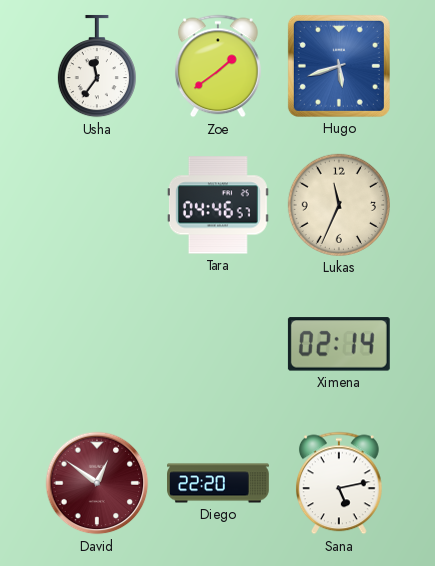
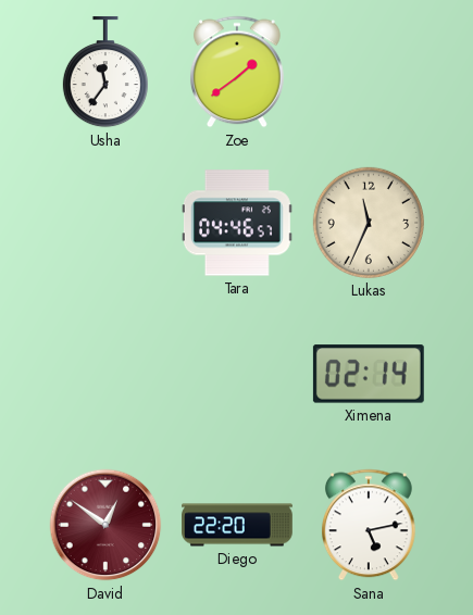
Hugo: 5:42 -> none
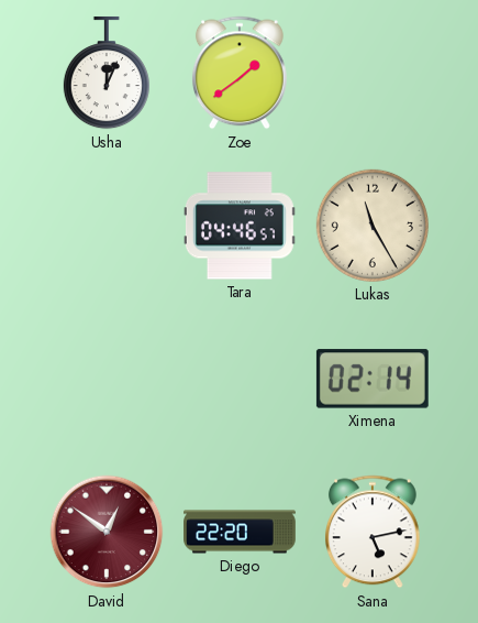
Usha: 11:36 -> 12:04
Lukas: 11:34 -> 11:25
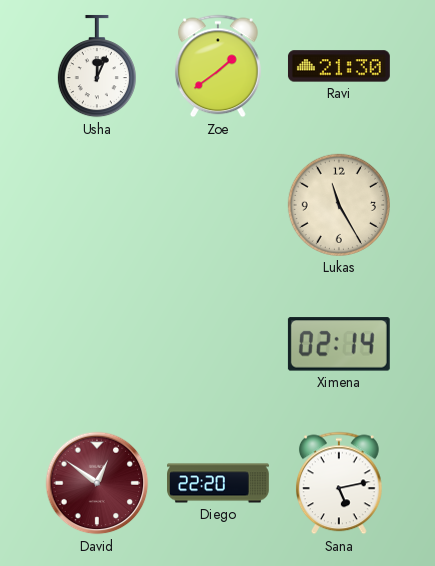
Ravi: none -> 21:30
Tara: 04:46 -> none
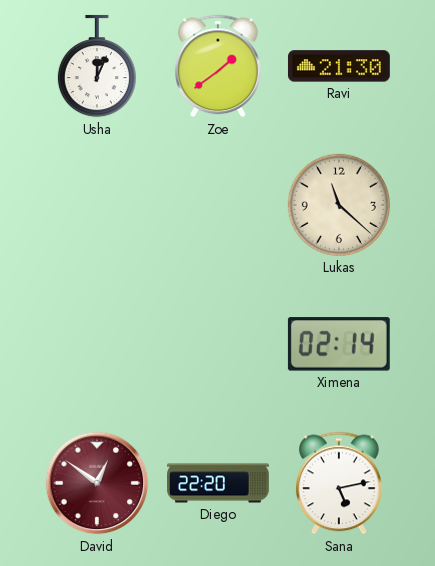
Lukas: 11:25 -> 11:22
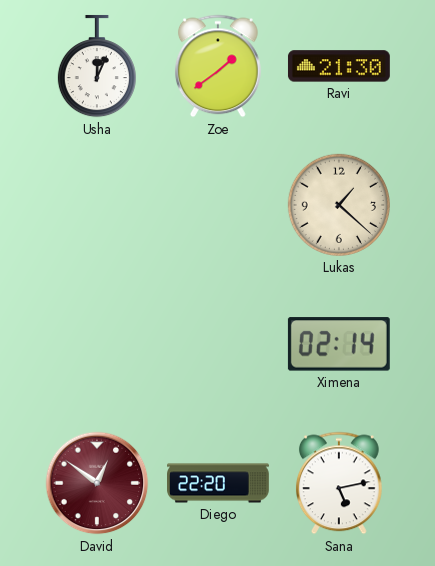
Lukas: 11:22 -> 1:22
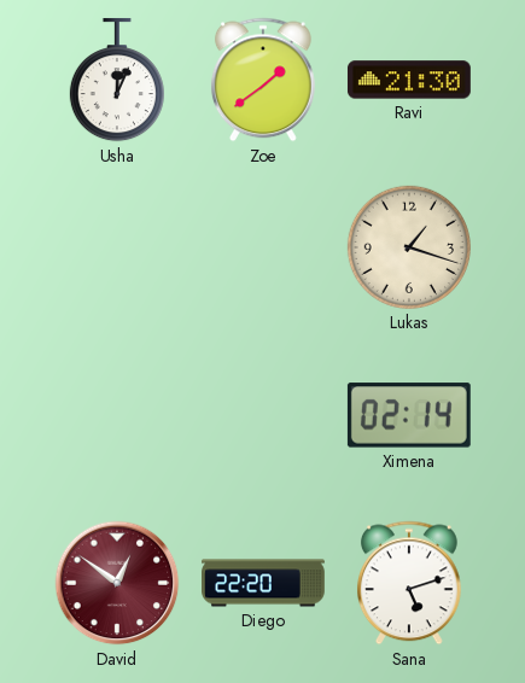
Lukas: 1:22 -> 1:18
Sana: 5:13 -> 5:12
